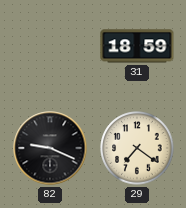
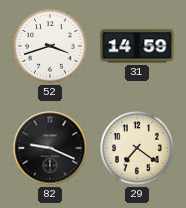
52: none -> 3:42
31: 18:59 -> 14:59
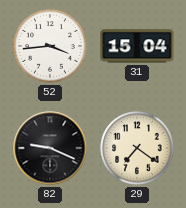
52: 3:42 -> 3:44
31: 14:59 -> 15:04
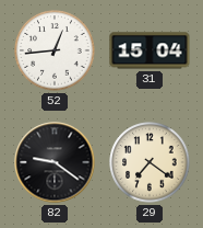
52: 3:44 -> 12:44
82: 9:19 -> 9:21
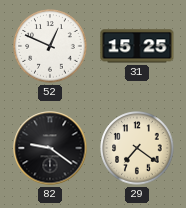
52: 12:44 -> 12:49
31: 15:04 -> 15:25
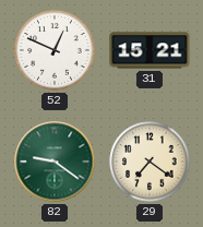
31: 15:25 -> 15:21
82 dial: black -> green
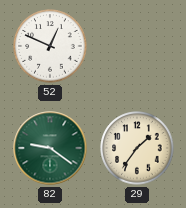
31: 15:21 -> none
29: 7:21 -> 1:36
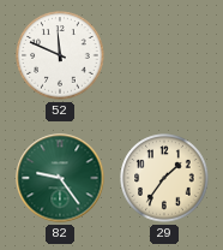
52: 12:49 -> 11:49
82: 9:21 -> 9:24
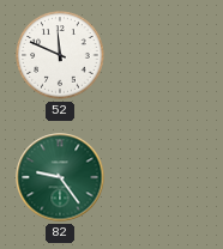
29: 1:36 -> none
